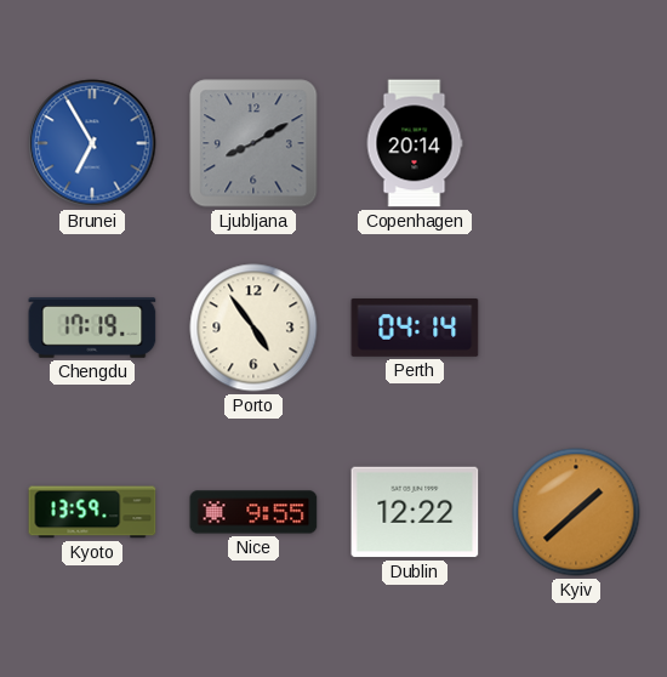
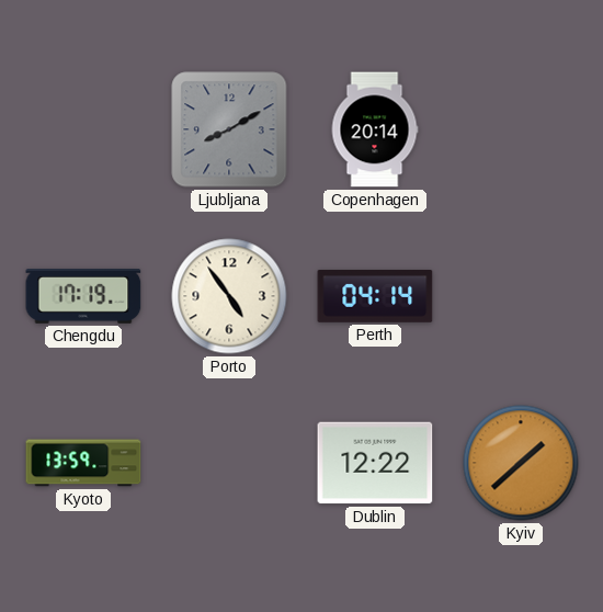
Brunei: 6:55 -> none
Nice: 9:55 -> none
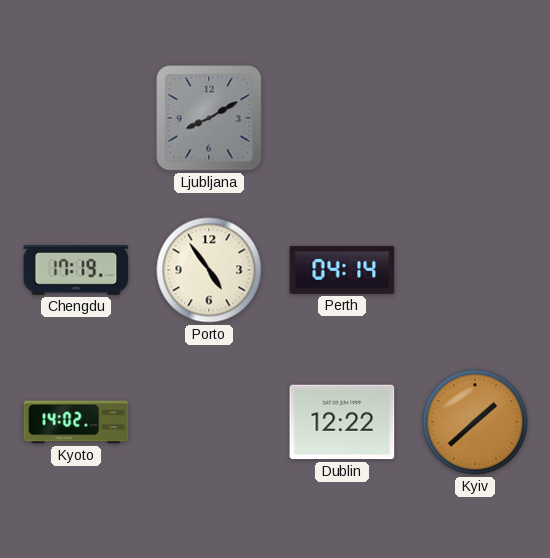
Copenhagen: 20:14 -> none
Kyoto: 13:59 -> 14:02
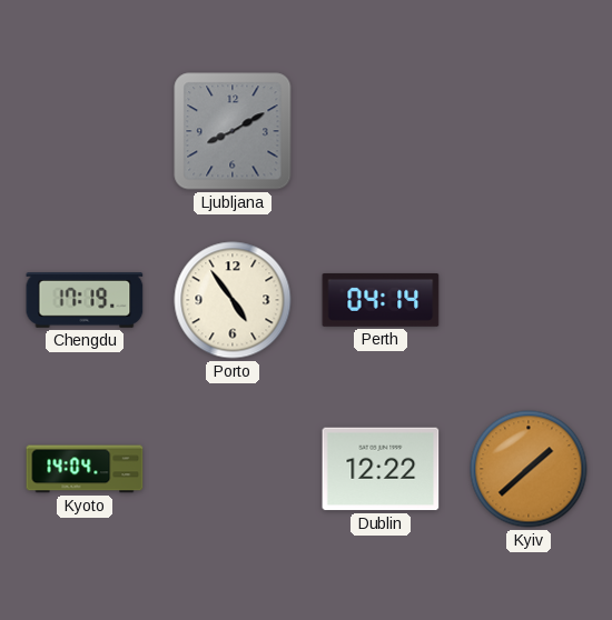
Kyoto: 14:02 -> 14:04
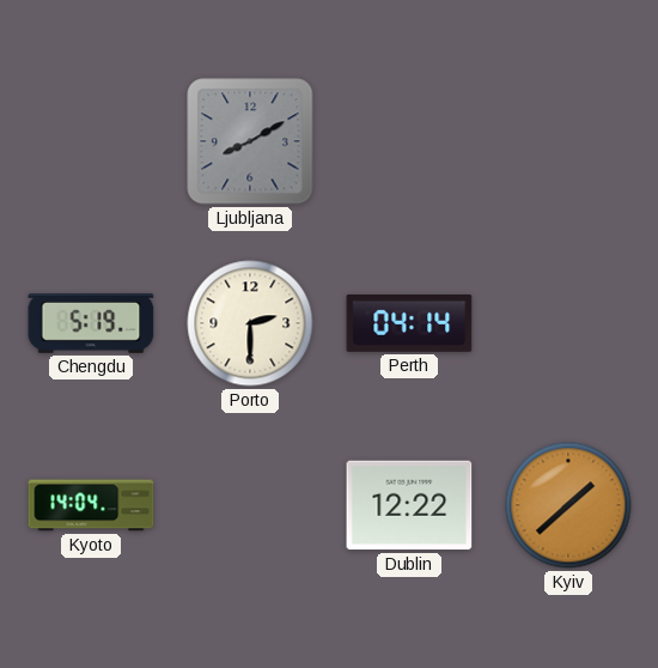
Chengdu: 17:19 -> 5:19
Porto: 4:54 -> 2:30
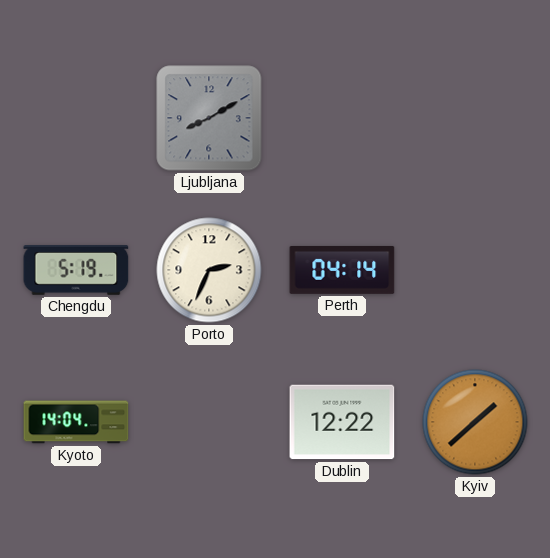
Porto: 2:30 -> 2:34
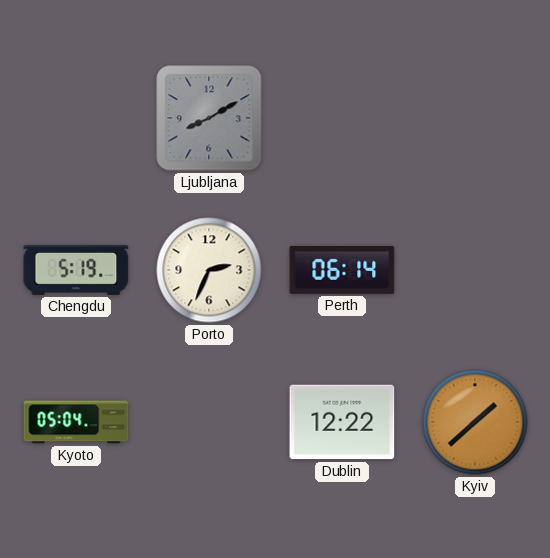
Perth: 04:14 -> 06:14
Kyoto: 14:04 -> 05:04
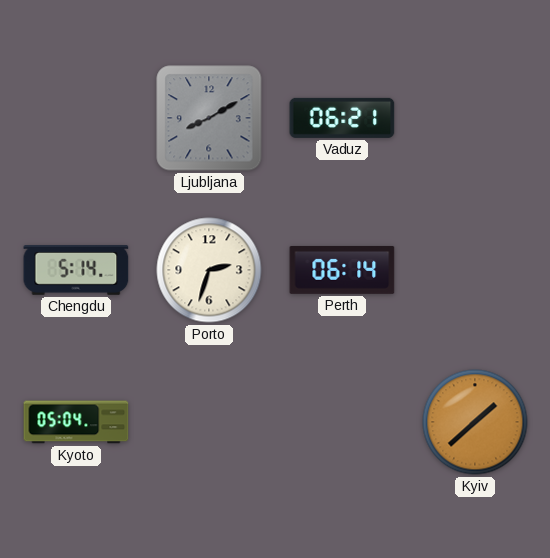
Vaduz: none -> 06:21
Chengdu: 5:19 -> 5:14
Porto: 2:34 -> 2:33
Dublin: 12:22 -> none
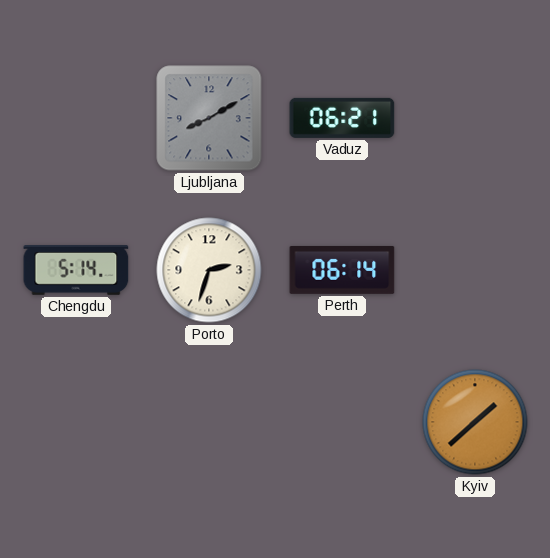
Kyoto: 05:04 -> none
